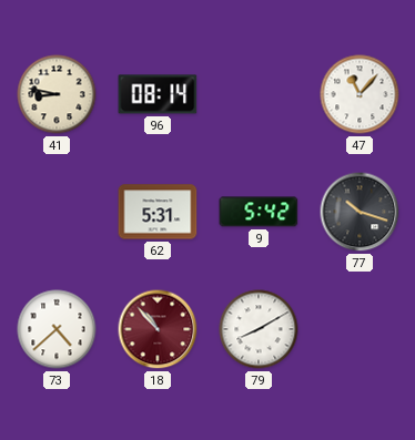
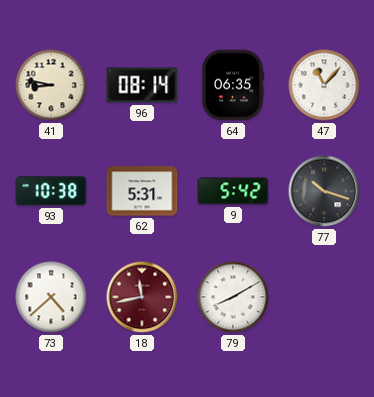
64: none -> 06:35
93: none -> 10:38
18: 10:53 -> 11:43
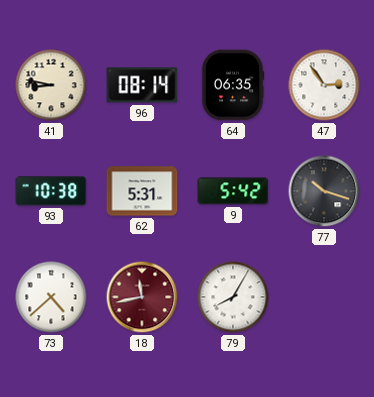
47: 11:07 -> 2:54
79: 8:10 -> 8:05
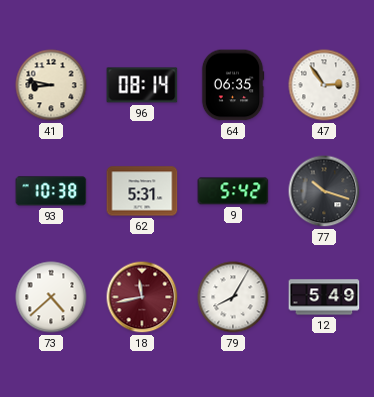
12: none -> 5:49
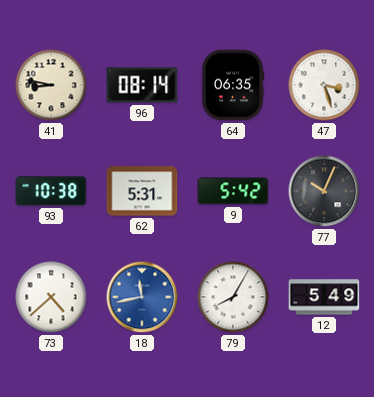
47: 2:54 -> 3:27
77: 10:18 -> 10:04
18 dial: burgundy -> blue
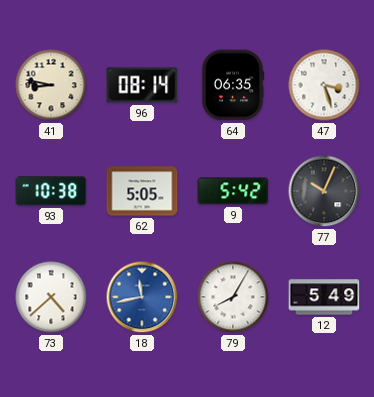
62: 5:31 -> 5:05
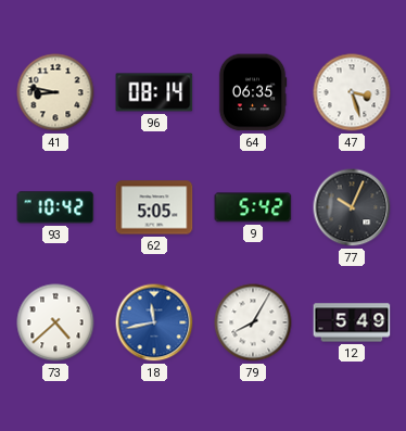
93: 10:38 -> 10:42
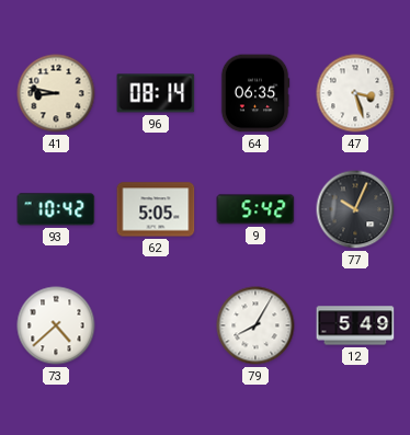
18: 11:43 -> none
